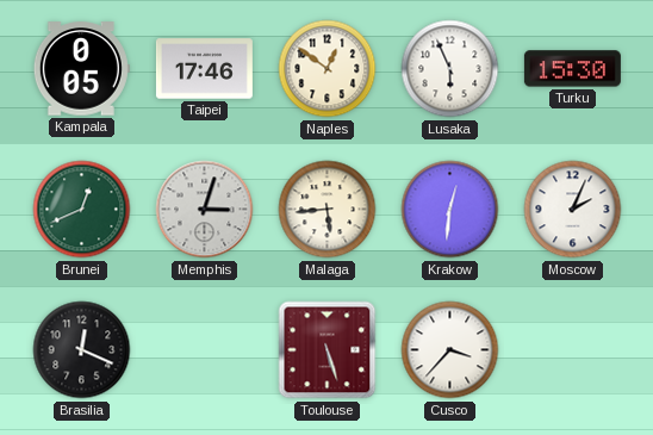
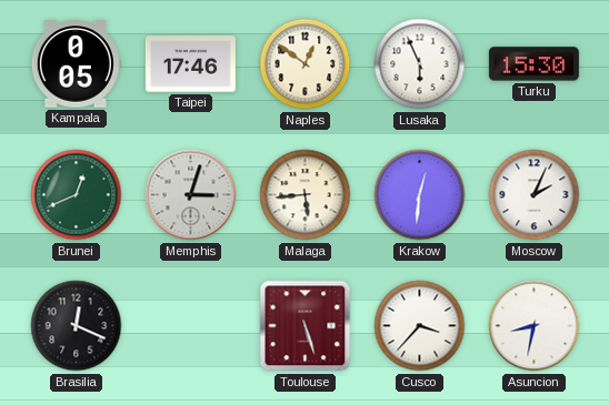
Asuncion: none -> 8:32
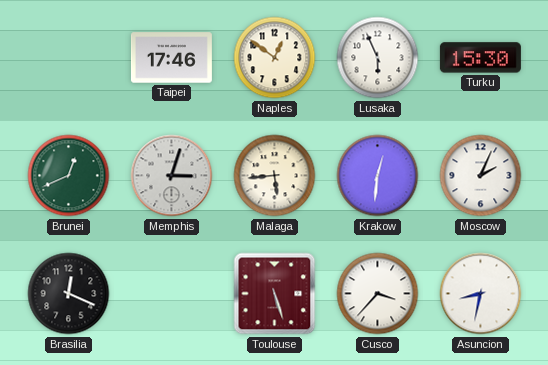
Kampala: 0:05 -> none
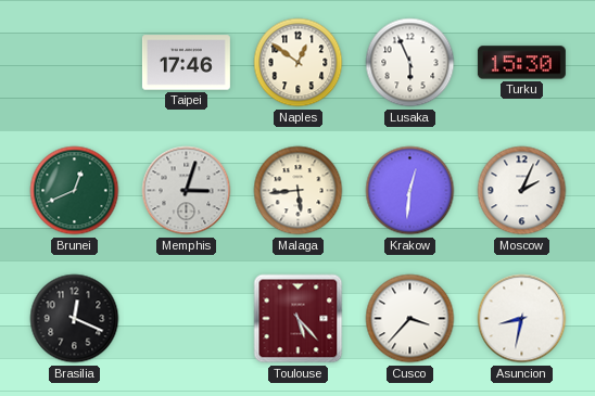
Toulouse: 5:27 -> 5:23
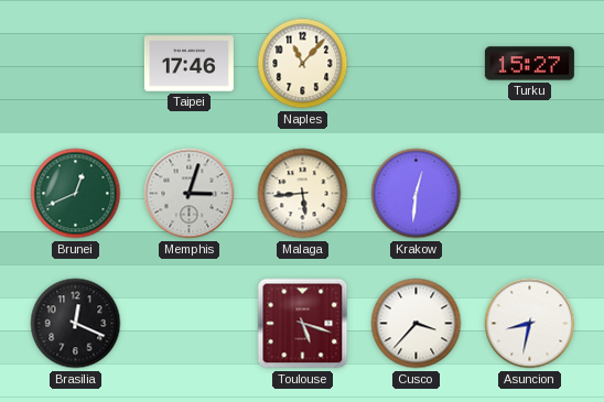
Naples: 12:51 -> 11:07
Lusaka: 5:56 -> none
Turku: 15:30 -> 15:27
Moscow: 2:04 -> none
Toulouse: 5:23 -> 5:18
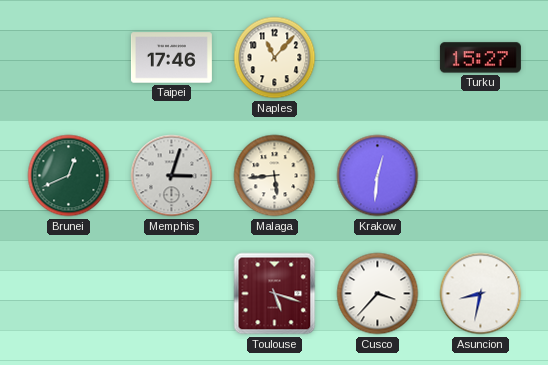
Brasilia: 12:19 -> none
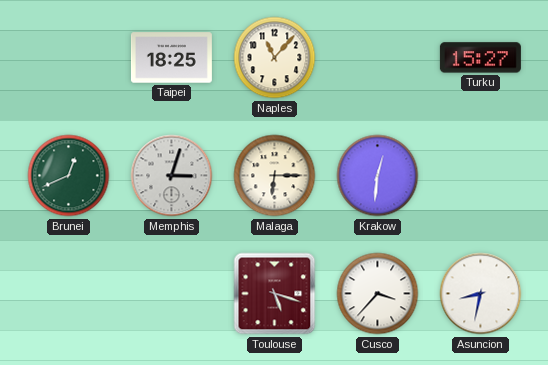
Taipei: 17:46 -> 18:25
Malaga: 5:44 -> 6:15
